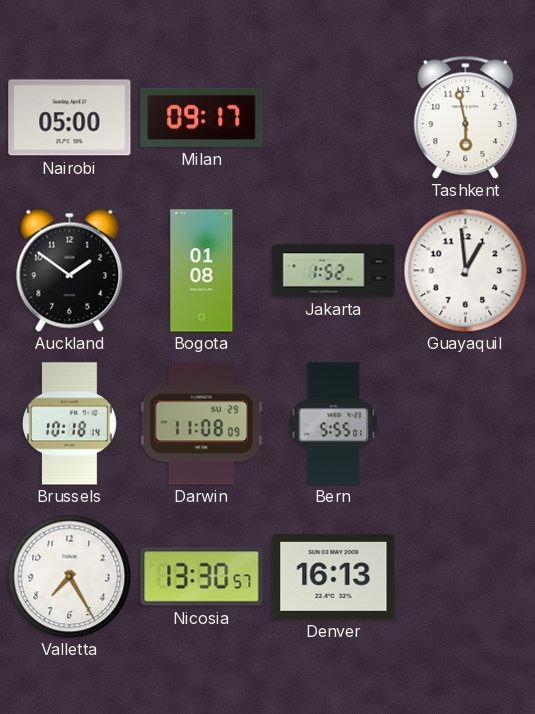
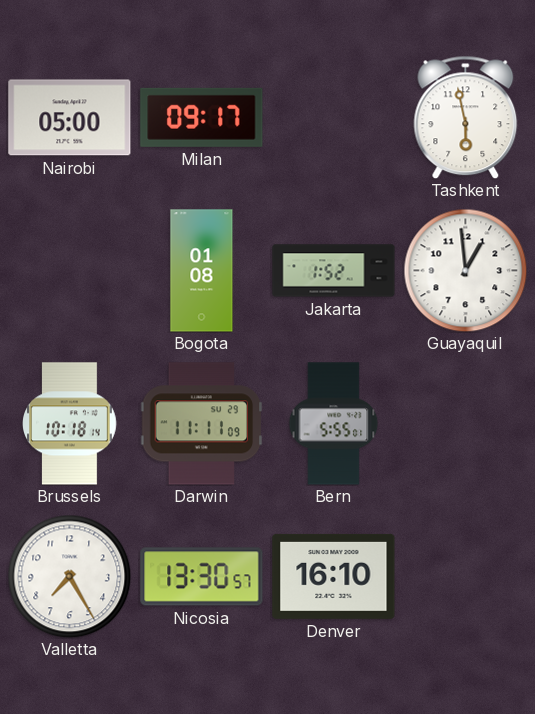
Auckland: 1:51 -> none
Darwin: 11:08 -> 11:11
Denver: 16:13 -> 16:10
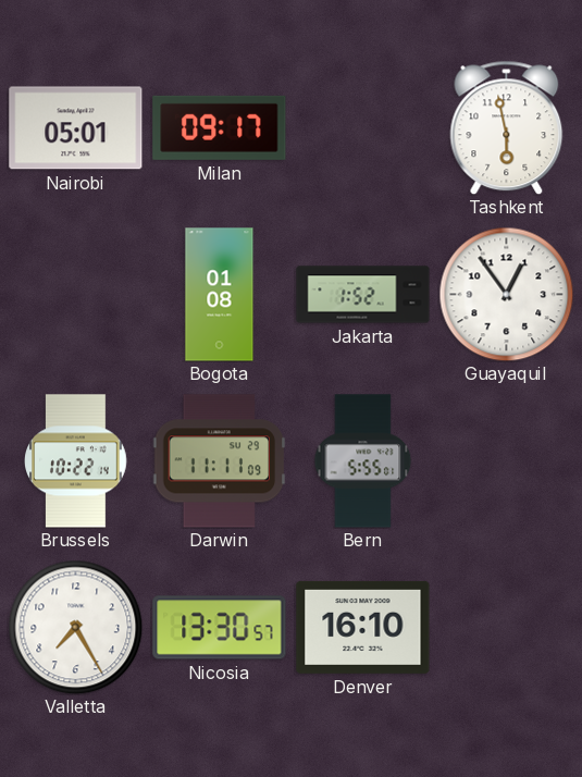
Nairobi: 05:00 -> 05:01
Guayaquil: 12:59 -> 12:54
Brussels: 10:18 -> 10:22
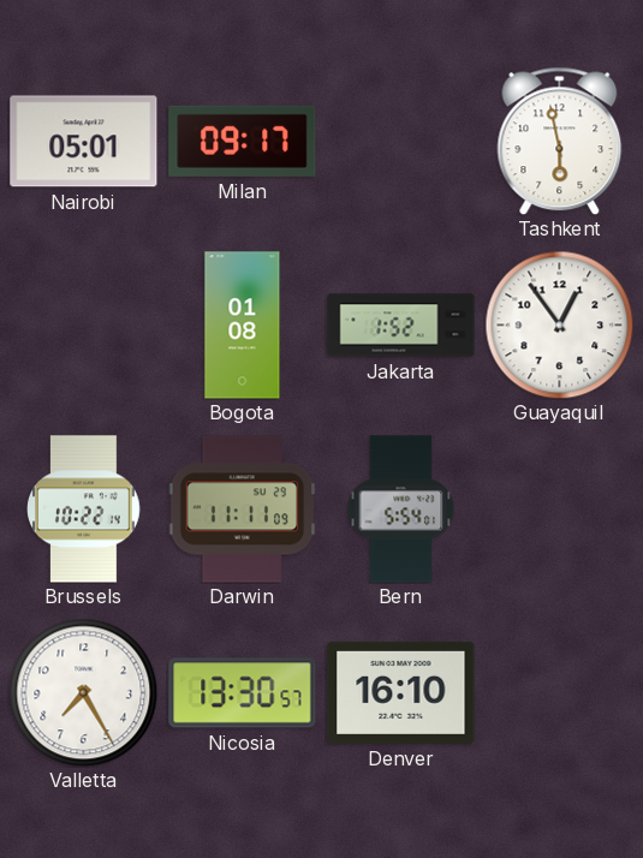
Bern: 5:55 -> 5:54
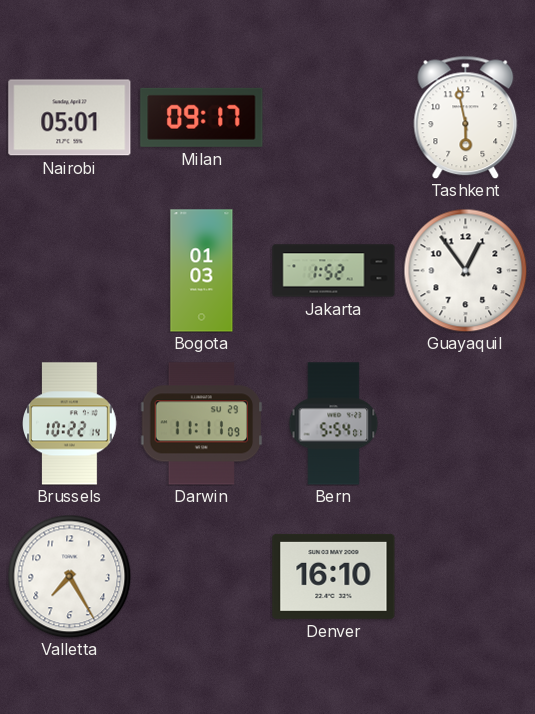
Bogota: 01:08 -> 01:03
Nicosia: 13:30 -> none
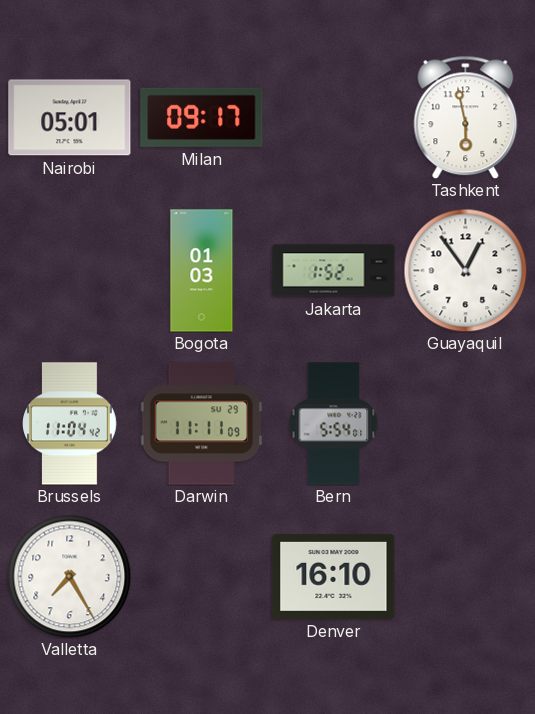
Brussels: 10:22 -> 11:04
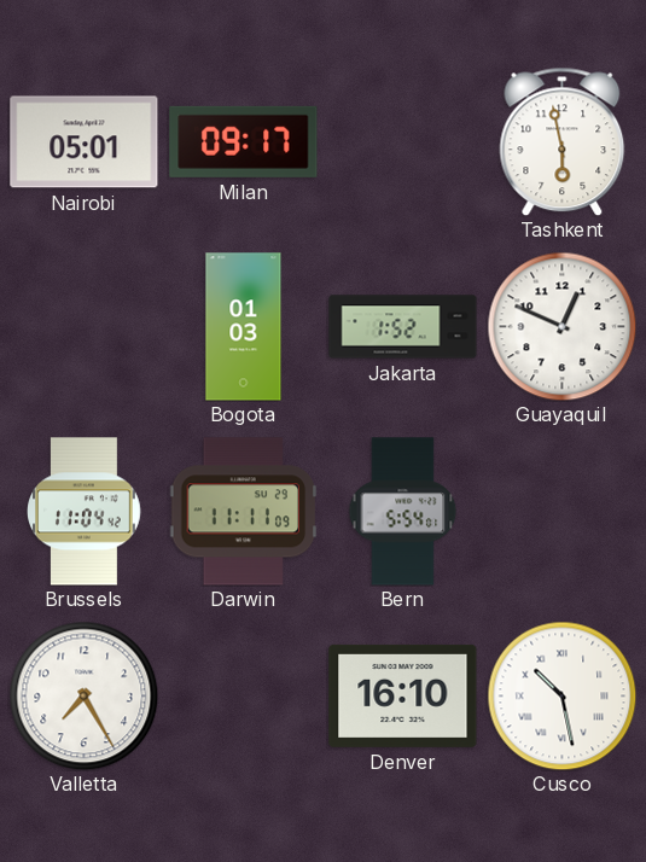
Guayaquil: 12:54 -> 12:49
Cusco: none -> 10:28
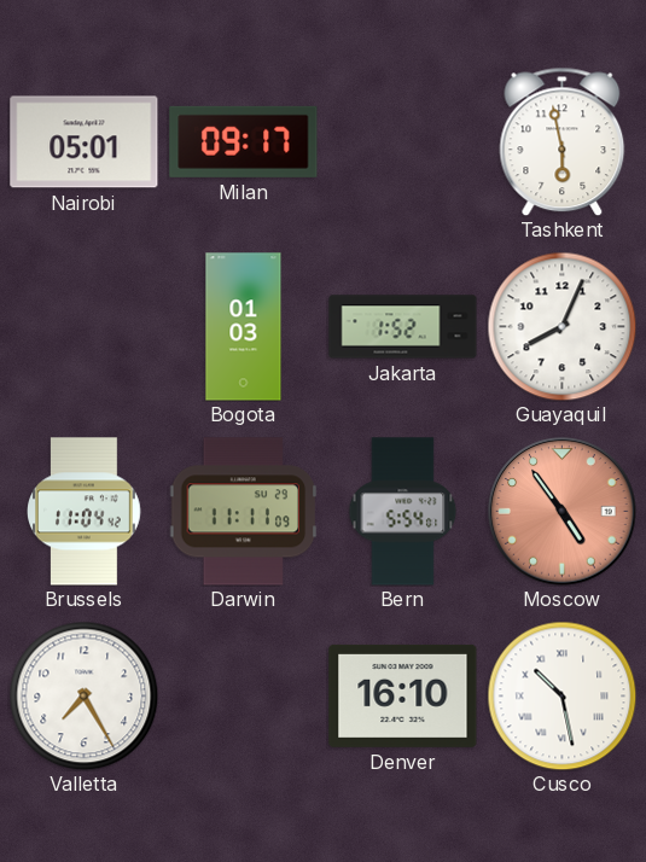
Guayaquil: 12:49 -> 8:04
Moscow: none -> 4:54
